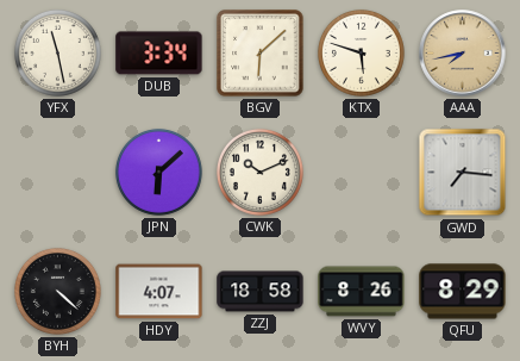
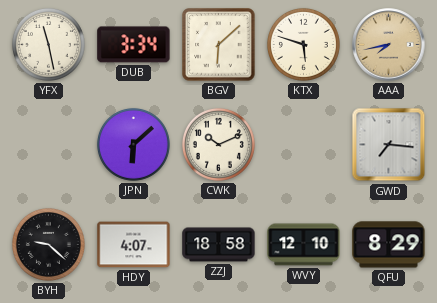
BYH: 4:22 -> 9:22
WVY: 8:26 -> 12:10
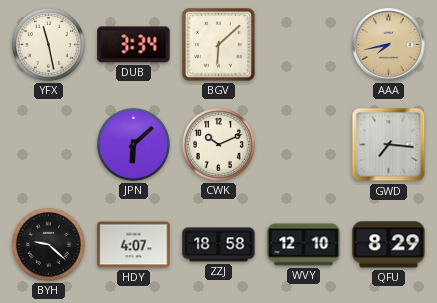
KTX: 5:48 -> none
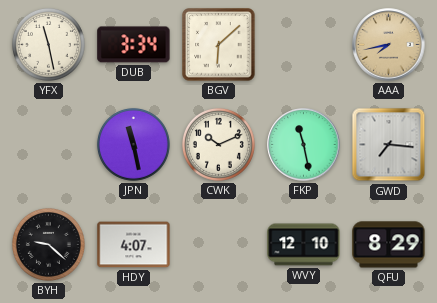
JPN: 6:08 -> 11:28
FKP: none -> 11:28
ZZJ: 18:58 -> none
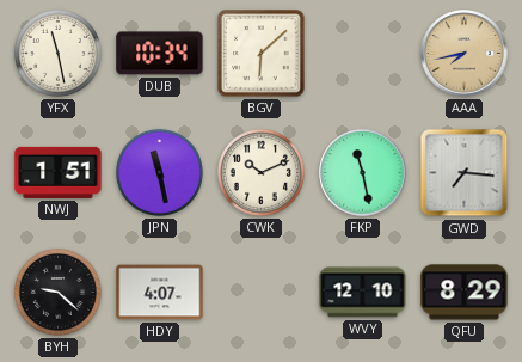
DUB: 3:34 -> 10:34
NWJ: none -> 1:51
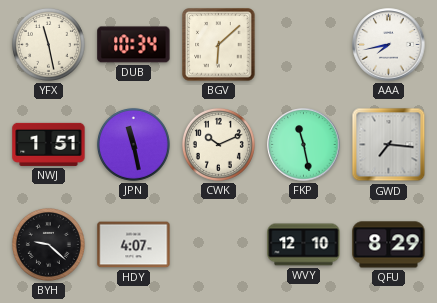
AAA dial: champagne -> white
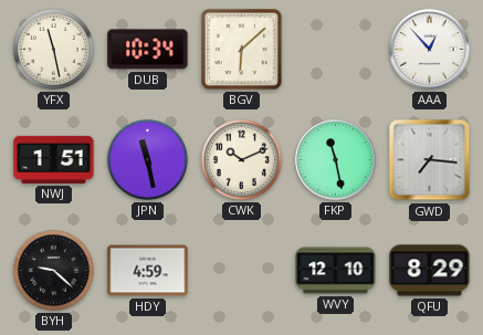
AAA: 7:43 -> 12:53
HDY: 4:07 -> 4:59
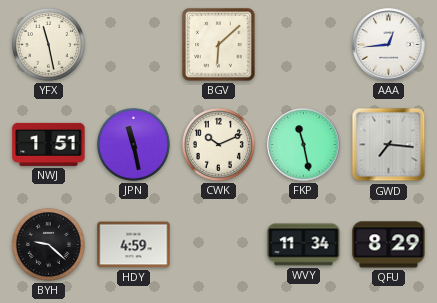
DUB: 10:34 -> none
AAA: 12:53 -> 12:44
WVY: 12:10 -> 11:34
